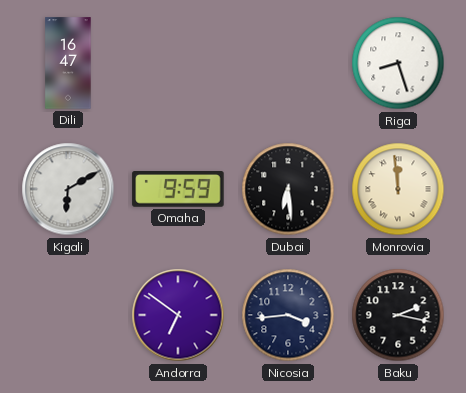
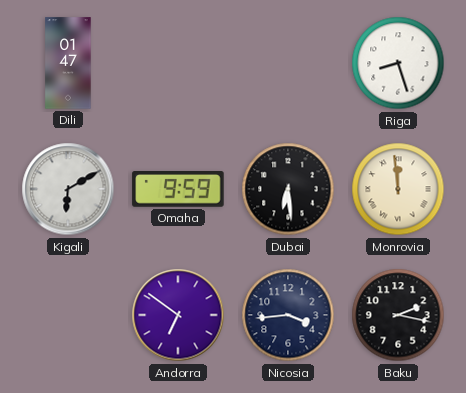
Dili: 16:47 -> 01:47
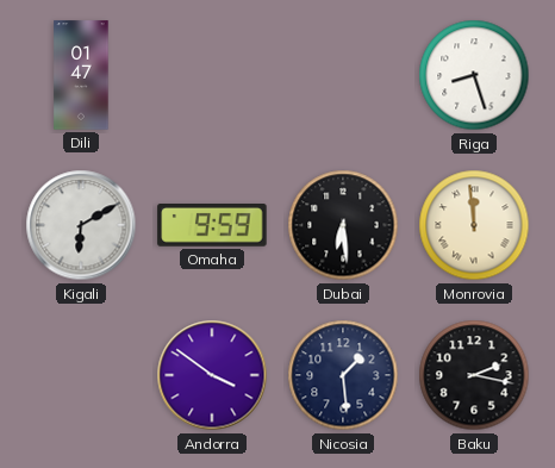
Andorra: 6:51 -> 3:51
Nicosia: 3:44 -> 1:29
